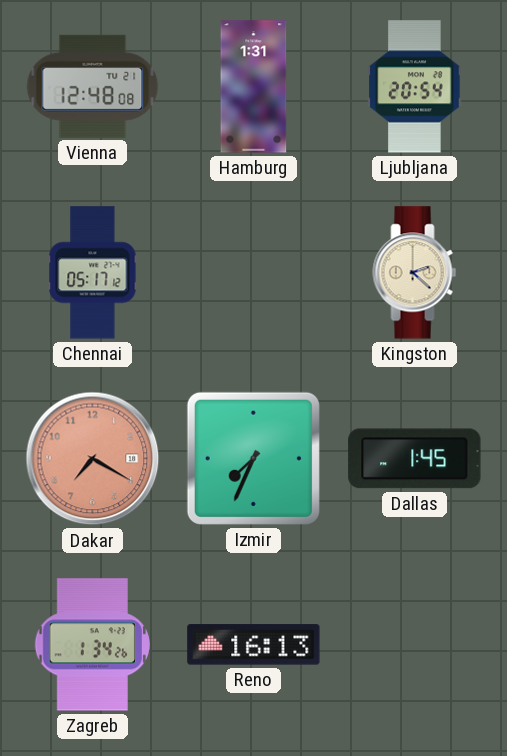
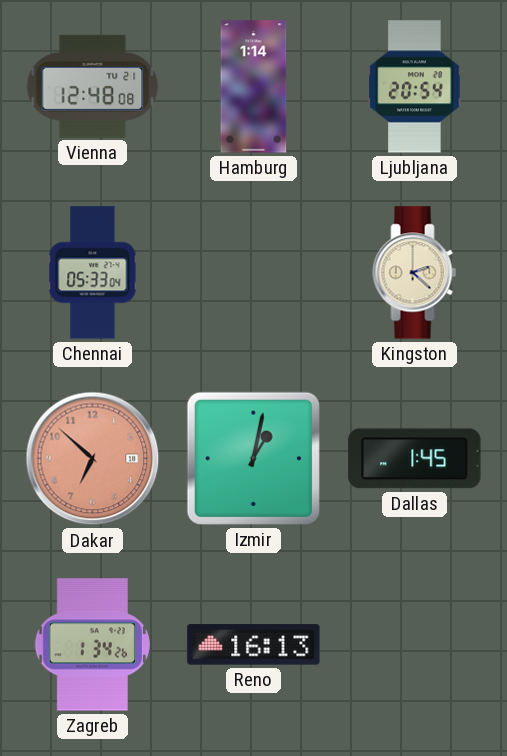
Hamburg: 1:31 -> 1:14
Chennai: 05:17 -> 05:33
Dakar: 7:20 -> 6:52
Izmir: 7:34 -> 1:02
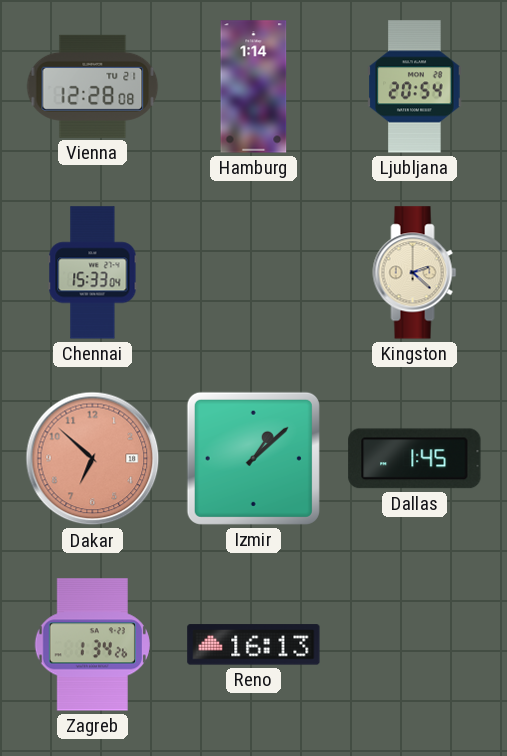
Vienna: 12:48 -> 12:28
Chennai: 05:33 -> 15:33
Izmir: 1:02 -> 1:08
